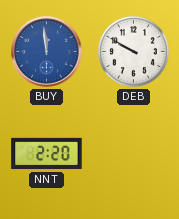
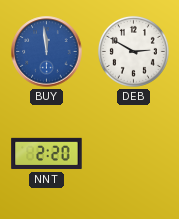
DEB: 9:50 -> 2:50
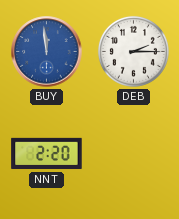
DEB: 2:50 -> 2:15
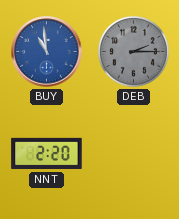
BUY: 11:59 -> 10:59
DEB dial: white -> grey
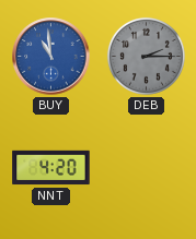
NNT: 2:20 -> 4:20
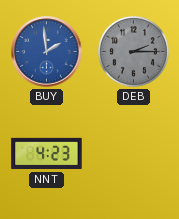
BUY: 10:59 -> 1:59
NNT: 4:20 -> 4:23
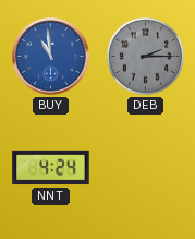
BUY: 1:59 -> 10:59
NNT: 4:23 -> 4:24
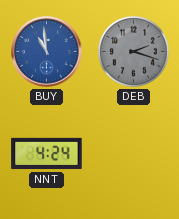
DEB: 2:15 -> 2:18
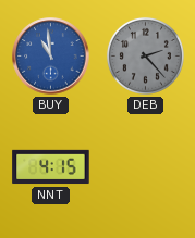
DEB: 2:18 -> 2:23
NNT: 4:24 -> 4:15
